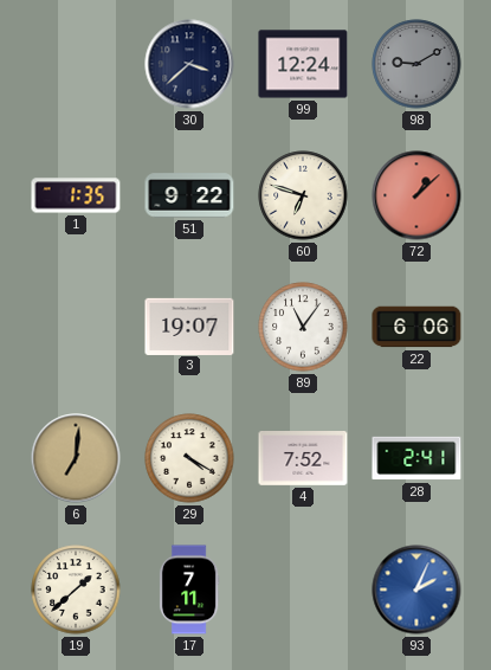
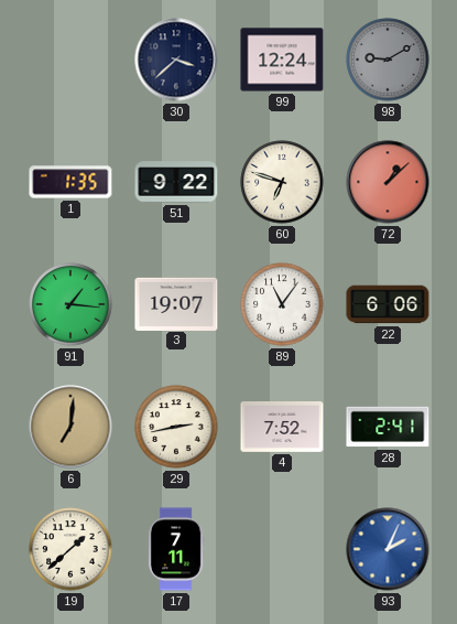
91: none -> 1:16
29: 4:20 -> 2:43
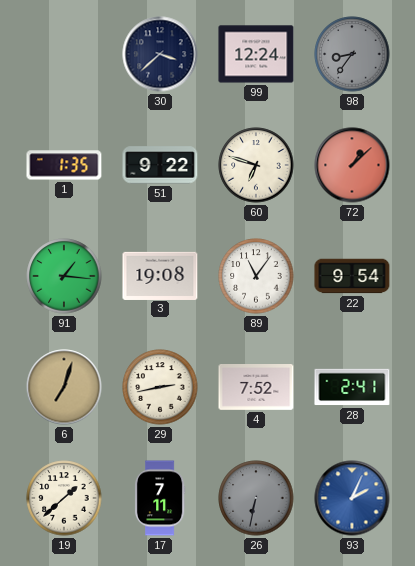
98: 9:10 -> 8:36
3: 19:07 -> 19:08
22: 6:06 -> 9:54
6: 7:01 -> 7:03
26: none -> 6:32
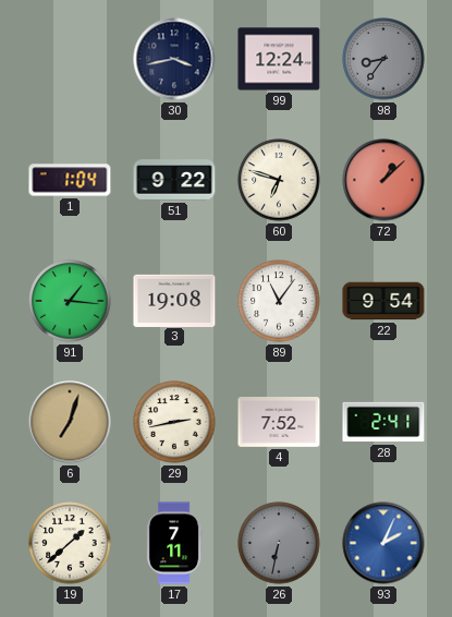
30: 3:38 -> 3:43
1: 1:35 -> 1:04
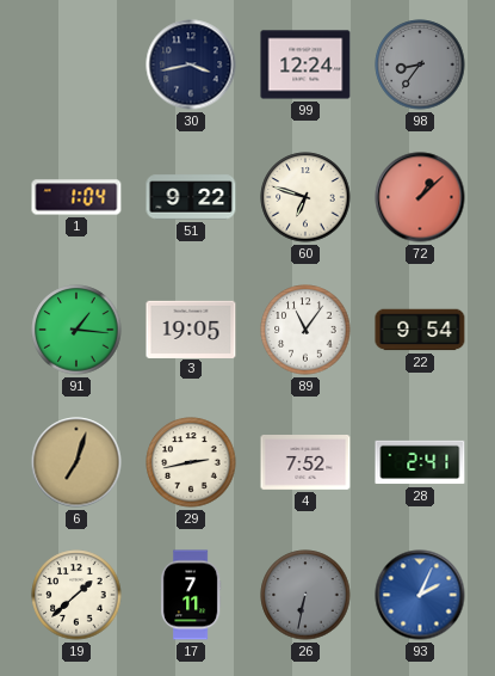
3: 19:08 -> 19:05
